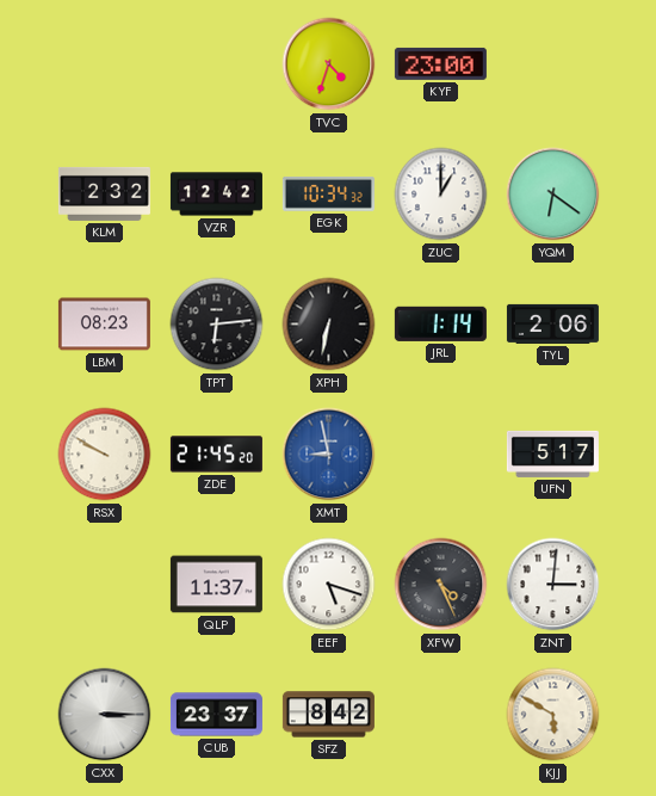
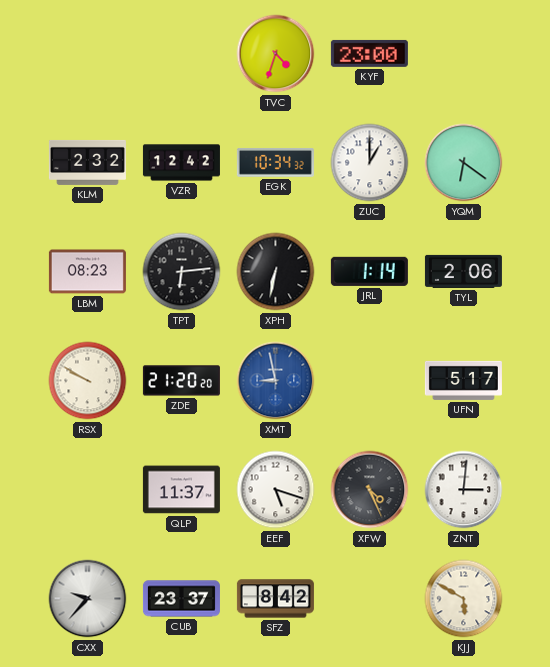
ZDE: 21:45 -> 21:20
CXX: 3:15 -> 9:37
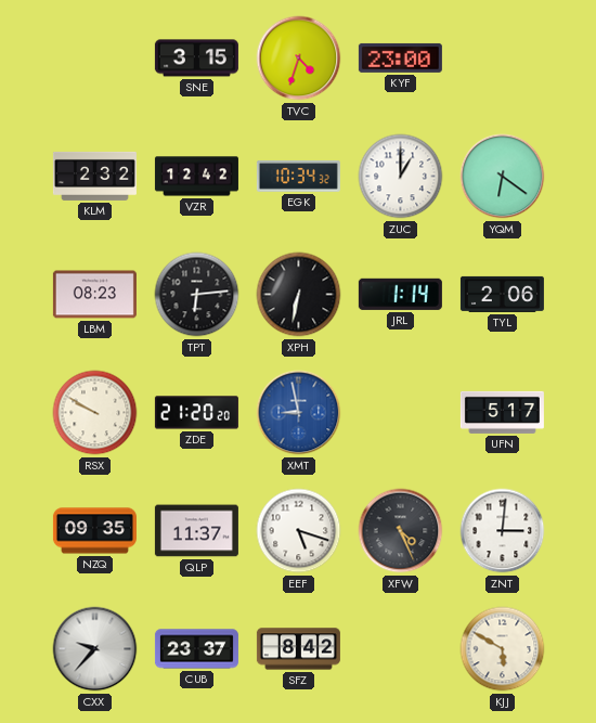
SNE: none -> 3:15
NZQ: none -> 09:35
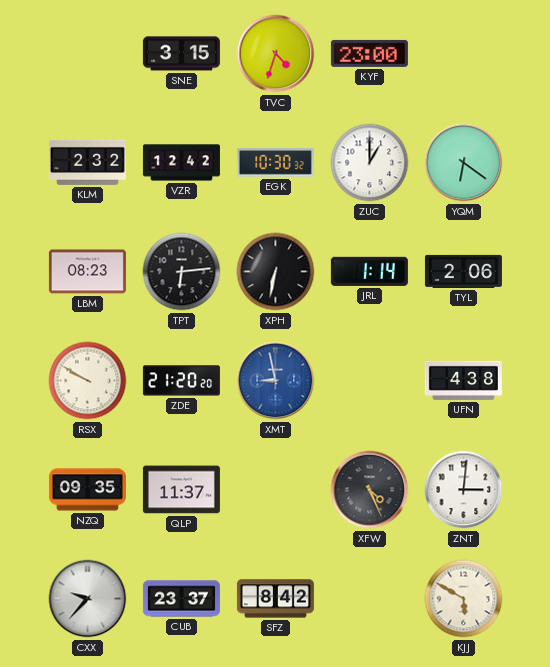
EGK: 10:34 -> 10:30
UFN: 5:17 -> 4:38
EEF: 5:18 -> none
